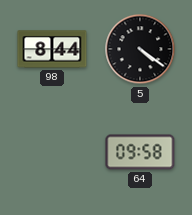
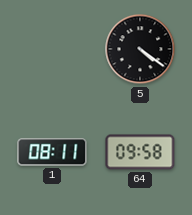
98: 8:44 -> none
1: none -> 08:11
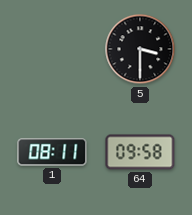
5: 4:21 -> 3:30
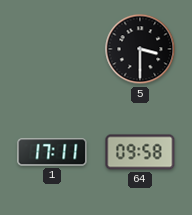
1: 08:11 -> 17:11
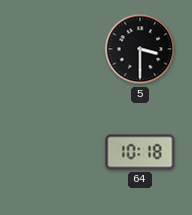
1: 17:11 -> none
64: 09:58 -> 10:18
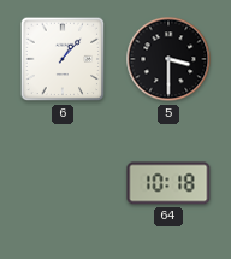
6: none -> 1:07
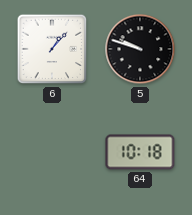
5: 3:30 -> 9:48
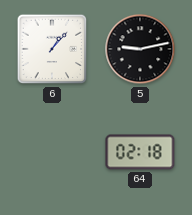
5: 9:48 -> 9:13
64: 10:18 -> 02:18
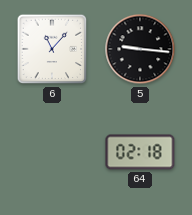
6: 1:07 -> 11:07
5: 9:13 -> 9:16
